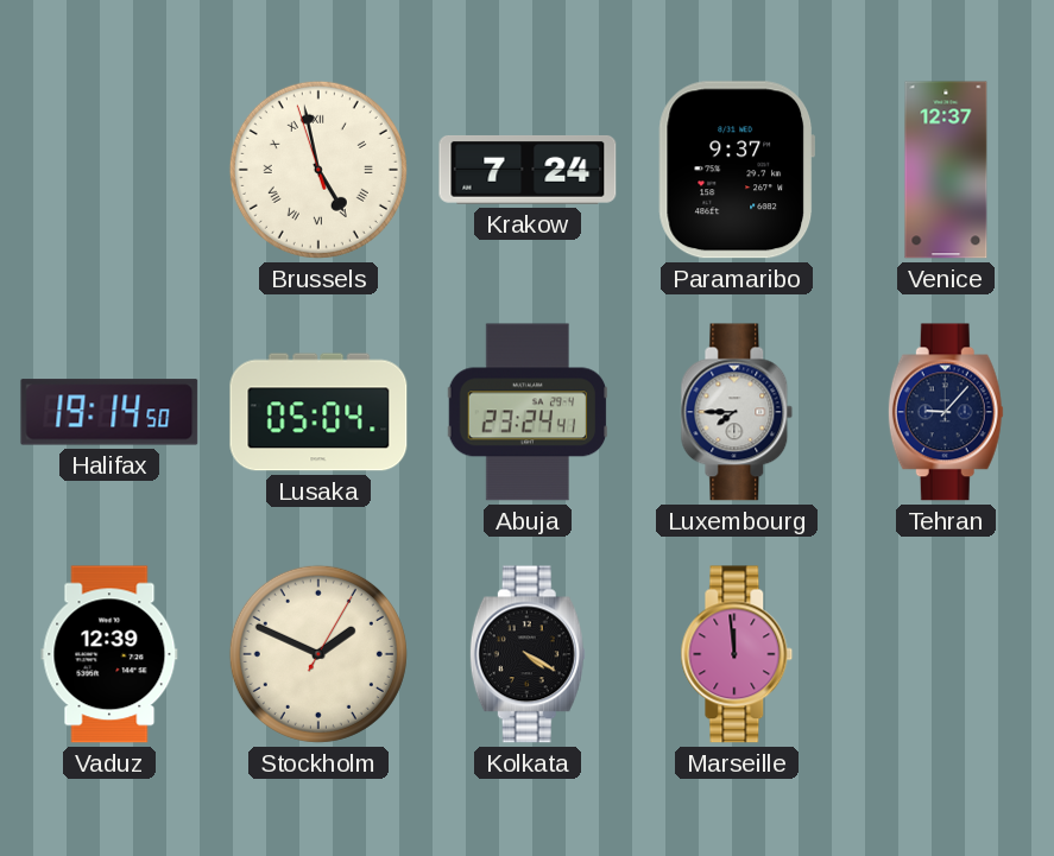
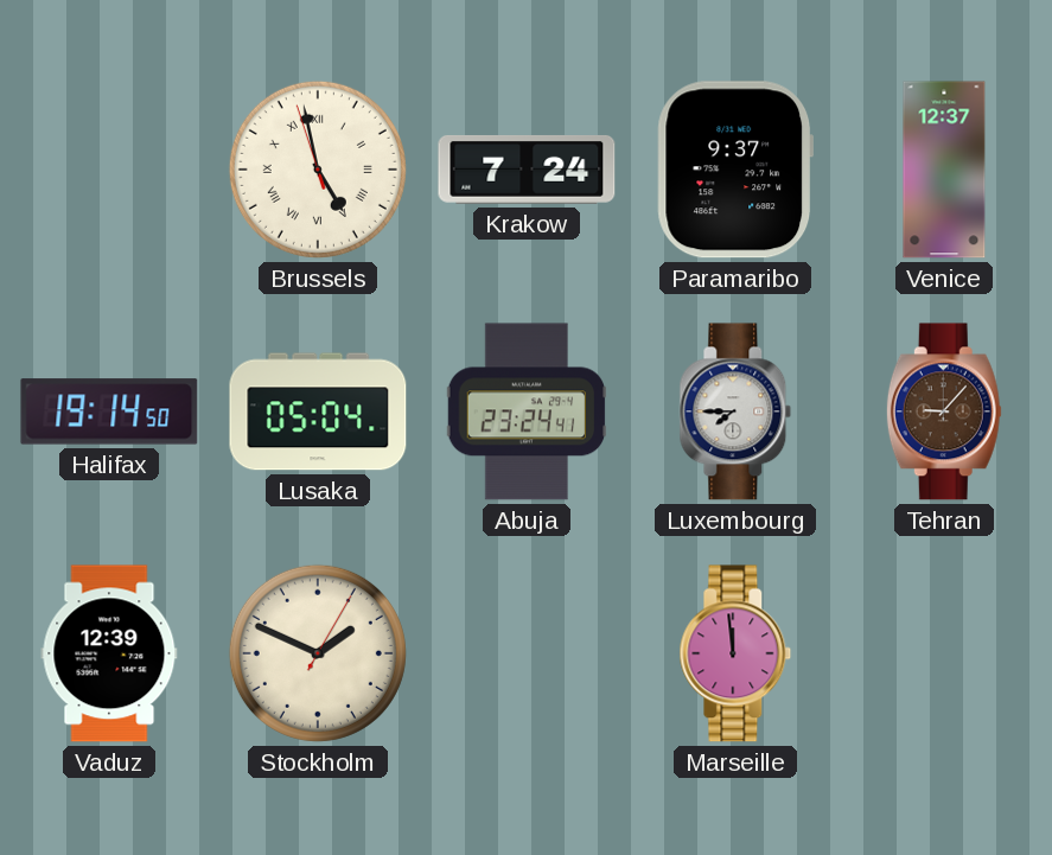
Tehran dial: navy -> brown
Kolkata: 4:20 -> none
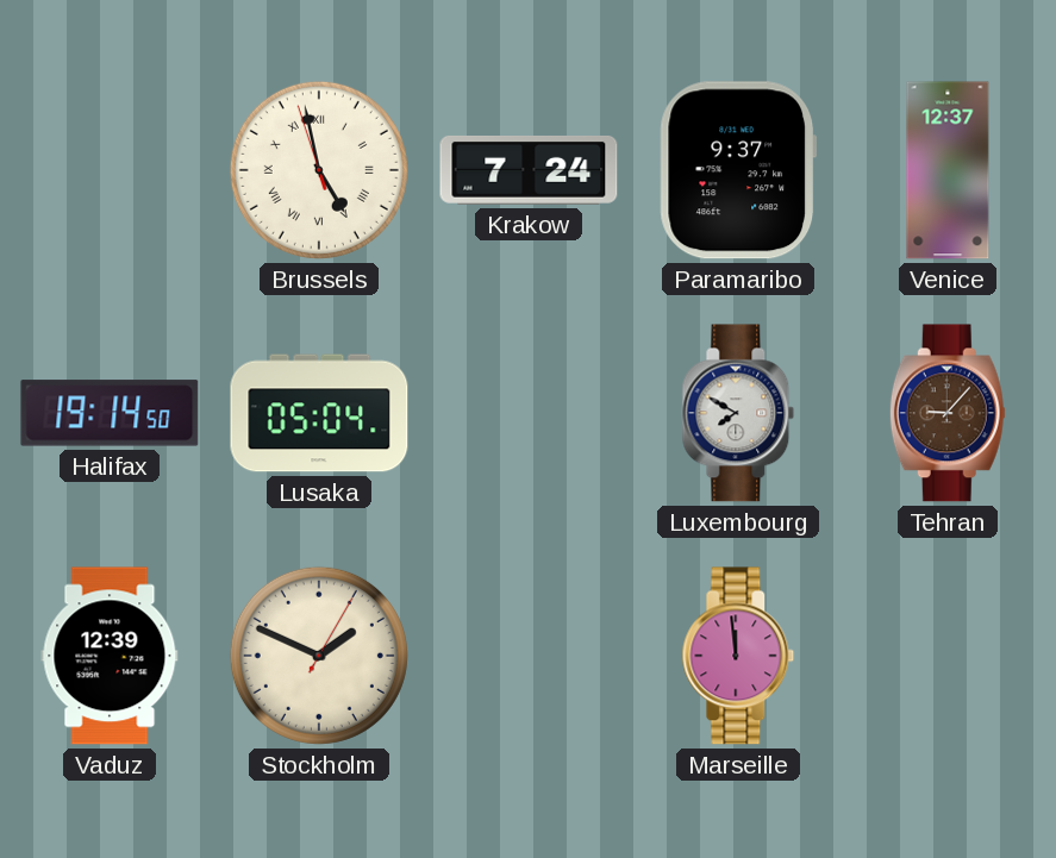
Abuja: 23:24 -> none
Luxembourg: 7:45 -> 7:50
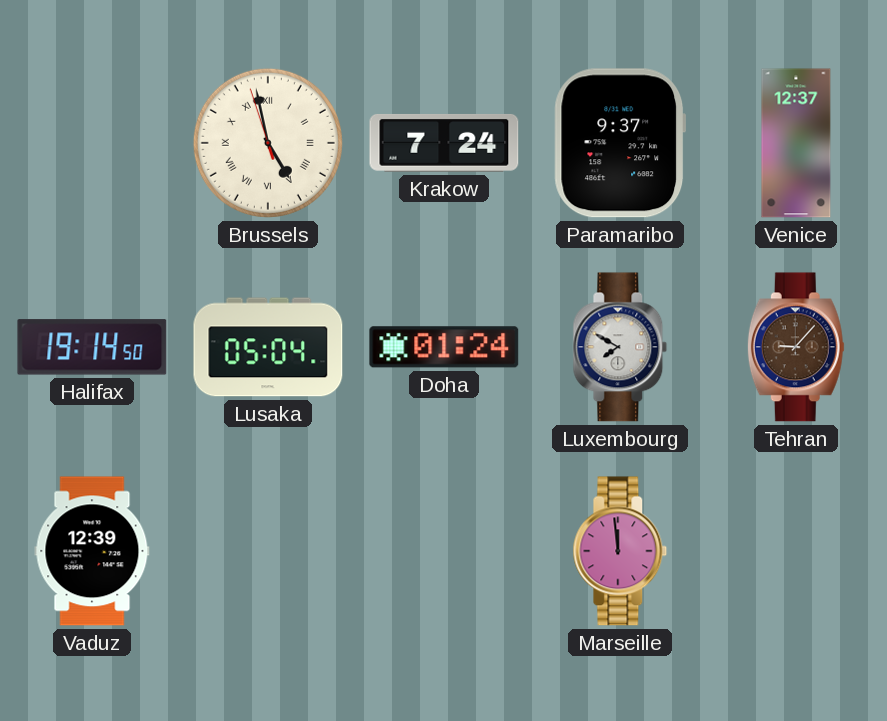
Doha: none -> 01:24
Stockholm: 1:49 -> none
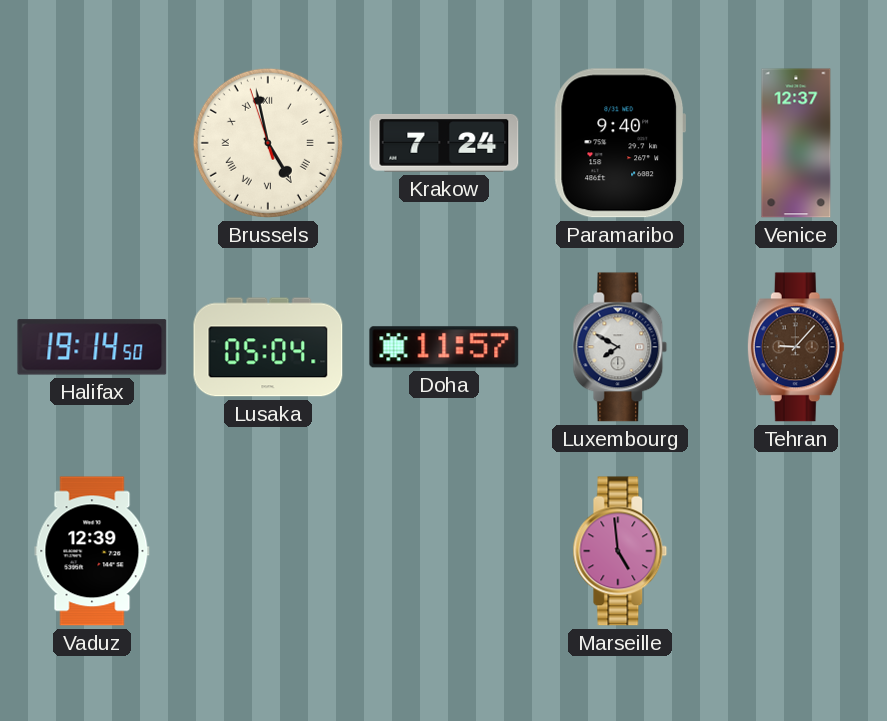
Paramaribo: 9:37 -> 9:40
Doha: 01:24 -> 11:57
Marseille: 11:59 -> 4:59
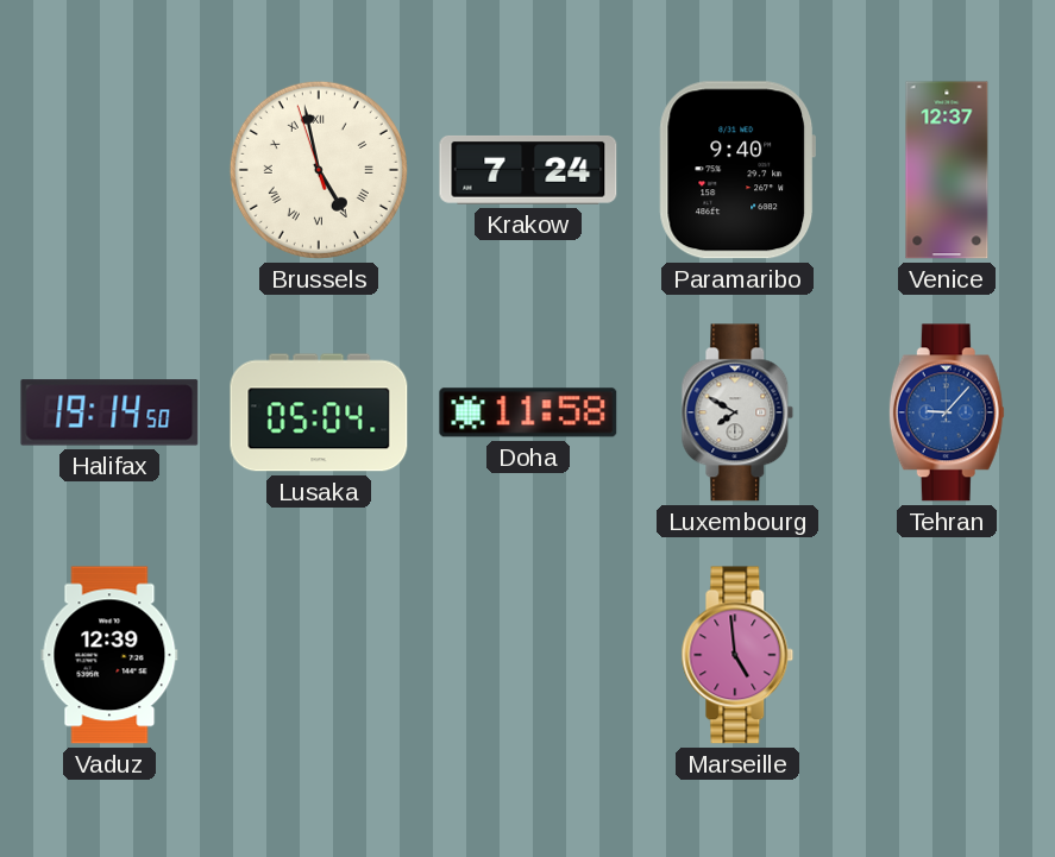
Doha: 11:57 -> 11:58
Tehran dial: brown -> blue
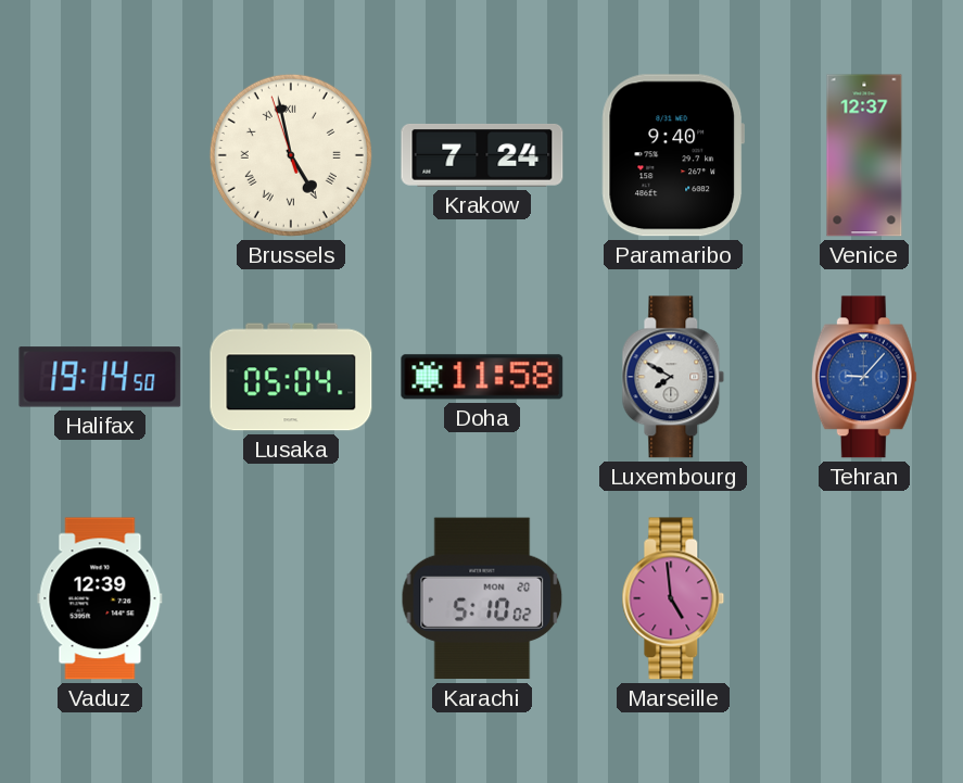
Karachi: none -> 5:10
